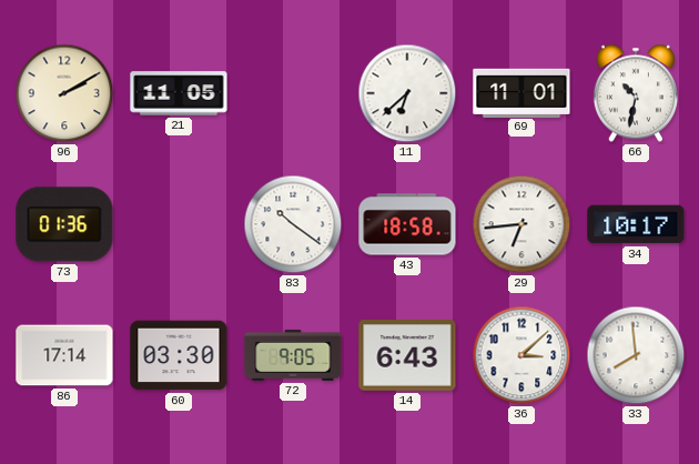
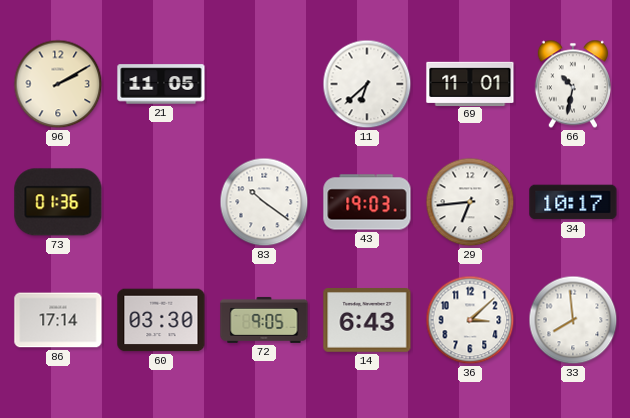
43: 18:58 -> 19:03
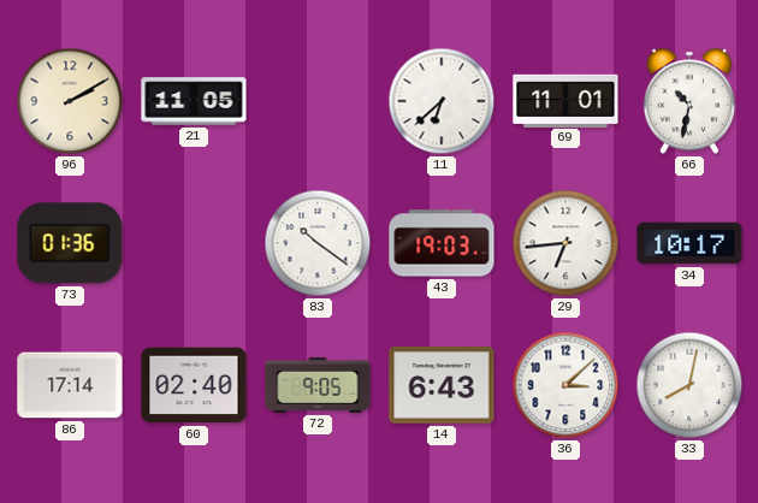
60: 03:30 -> 02:40
33: 7:59 -> 8:02
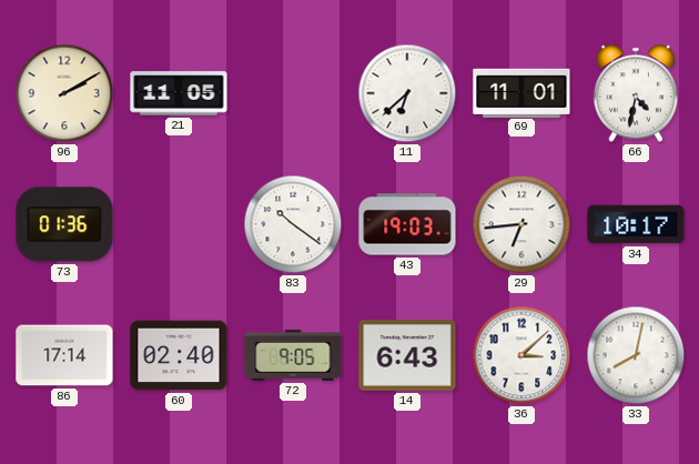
66: 10:32 -> 4:32
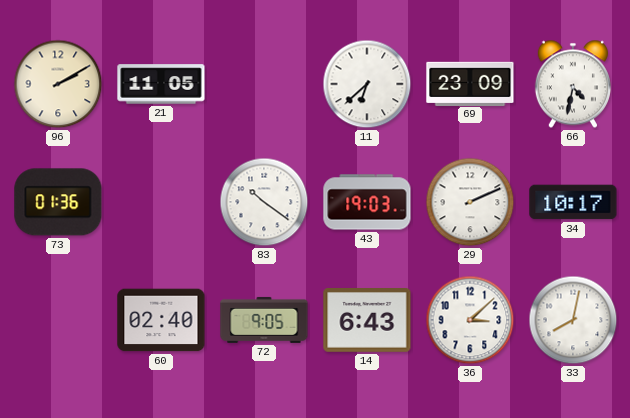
69: 11:01 -> 23:09
29: 6:44 -> 2:11
86: 17:14 -> none
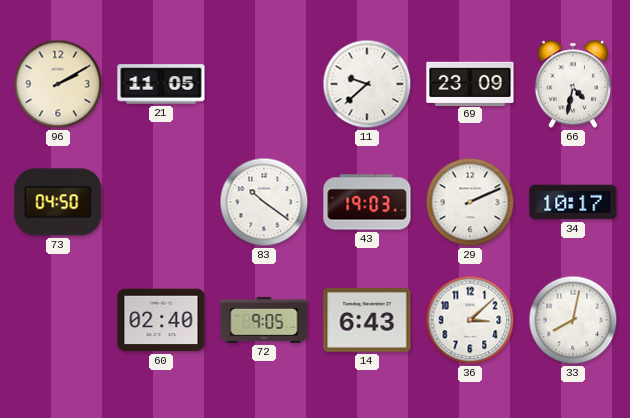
11: 6:38 -> 9:38
73: 01:36 -> 04:50
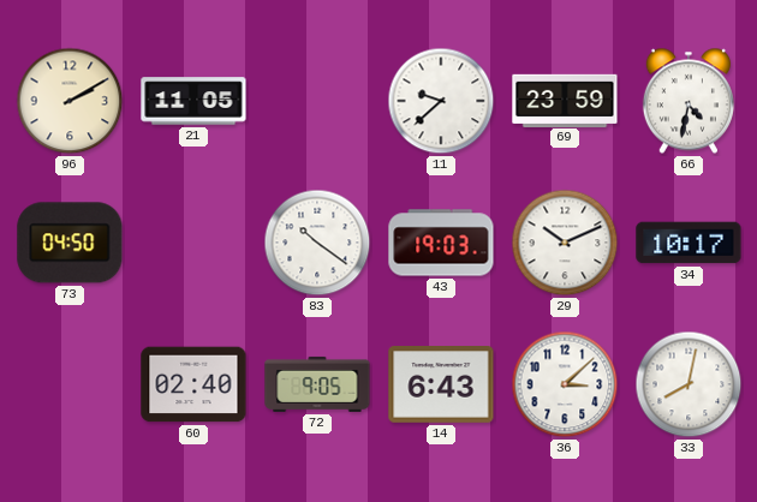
69: 23:09 -> 23:59
29: 2:11 -> 10:11
